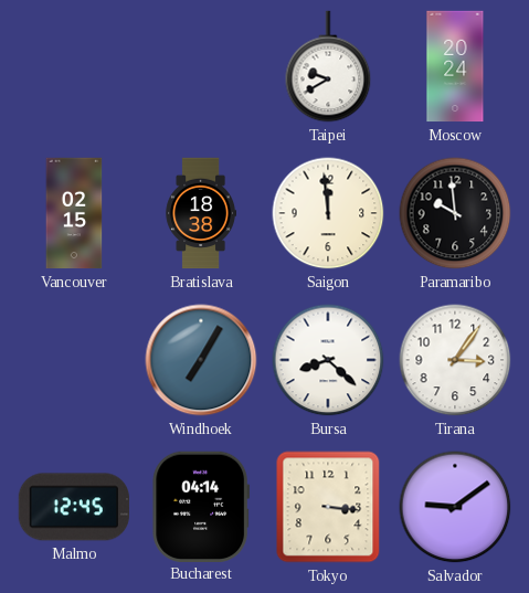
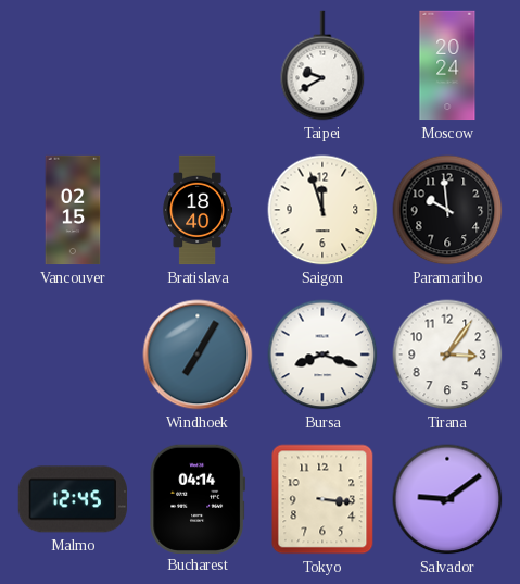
Bratislava: 18:38 -> 18:40
Saigon: 11:59 -> 11:57
Bursa: 8:22 -> 8:18
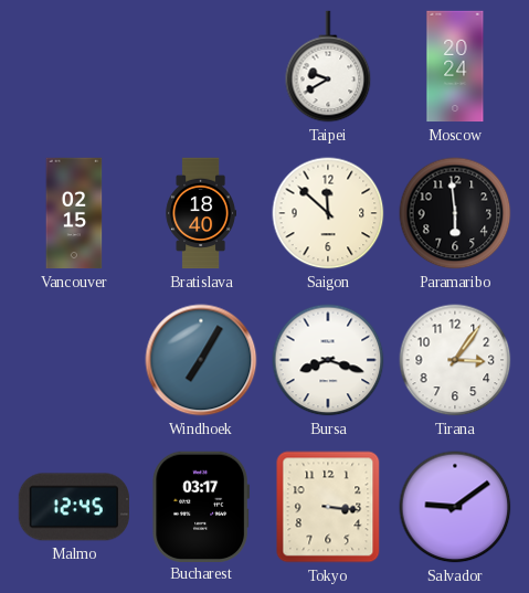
Saigon: 11:57 -> 11:52
Paramaribo: 9:59 -> 5:59
Bucharest: 04:14 -> 03:17
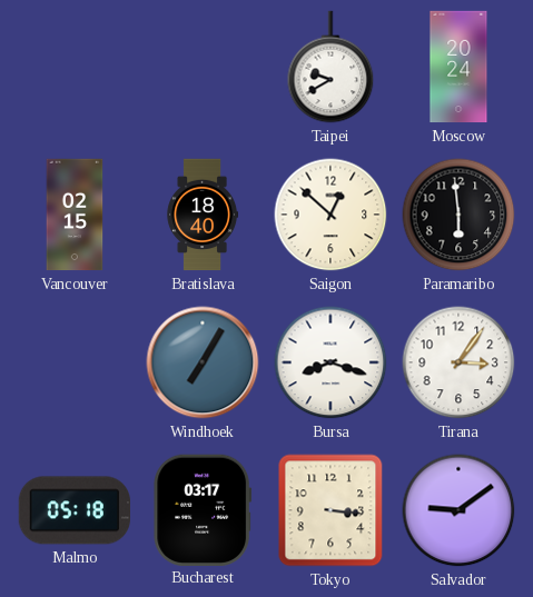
Saigon: 11:52 -> 12:52
Malmo: 12:45 -> 05:18
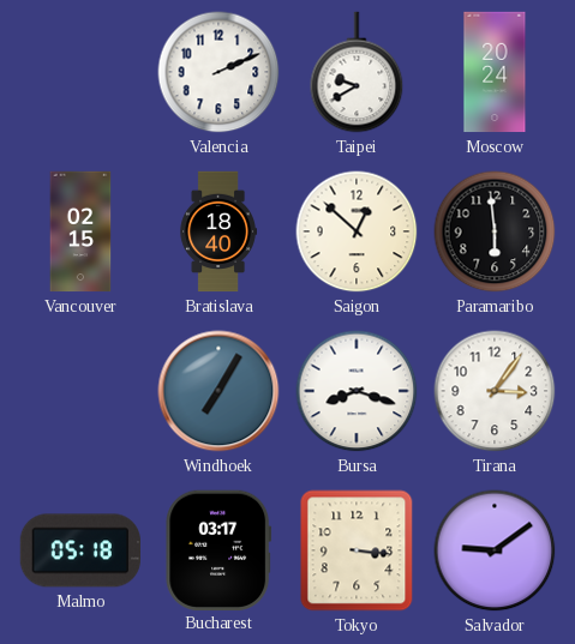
Valencia: none -> 2:11
